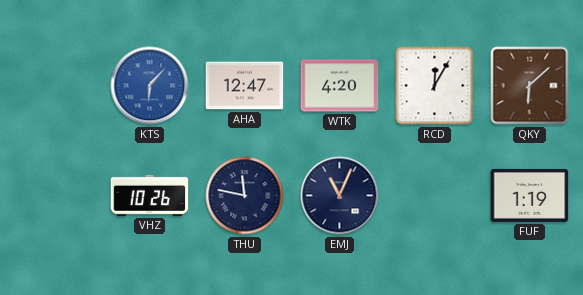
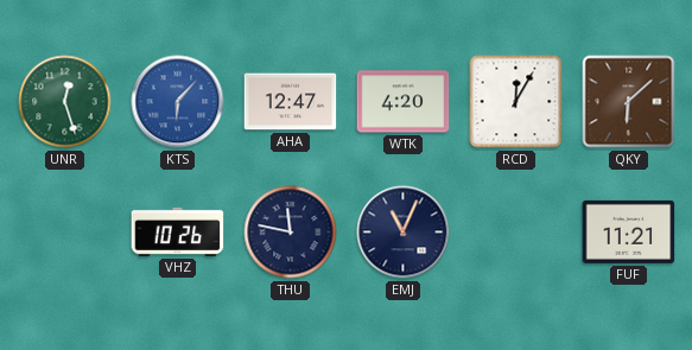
UNR: none -> 12:27
FUF: 1:19 -> 11:21
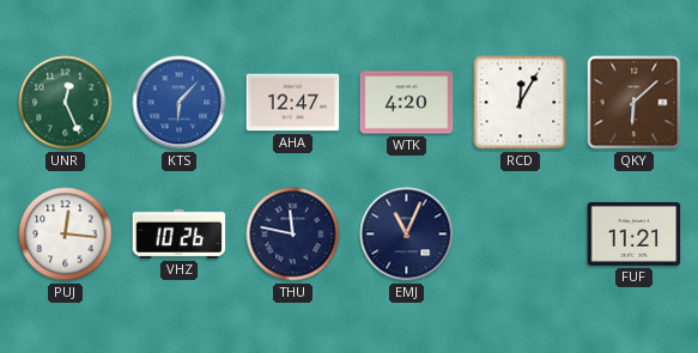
UNR: 12:27 -> 12:26
PUJ: none -> 12:16
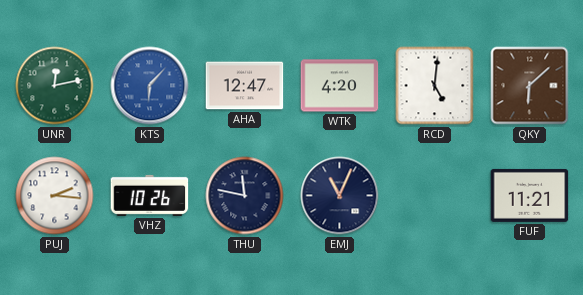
UNR: 12:26 -> 12:13
RCD: 12:05 -> 5:01
PUJ: 12:16 -> 2:16
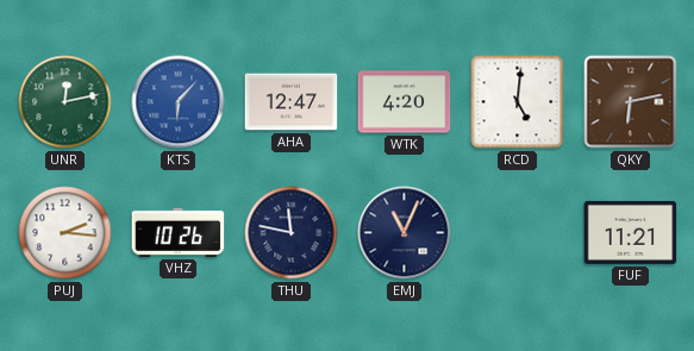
QKY: 6:08 -> 6:13
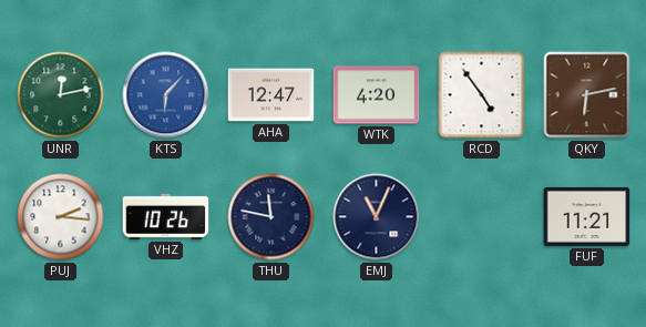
RCD: 5:01 -> 4:54
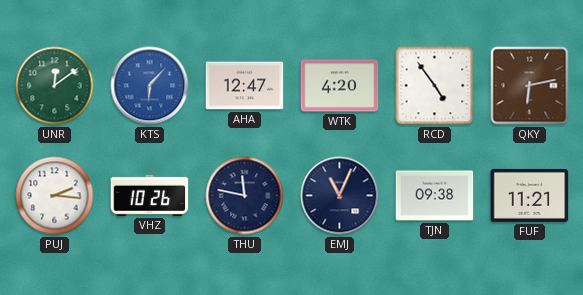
UNR: 12:13 -> 12:09
TJN: none -> 09:38
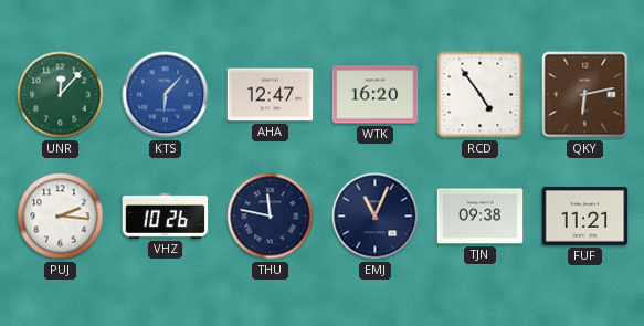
UNR: 12:09 -> 12:07
WTK: 4:20 -> 16:20
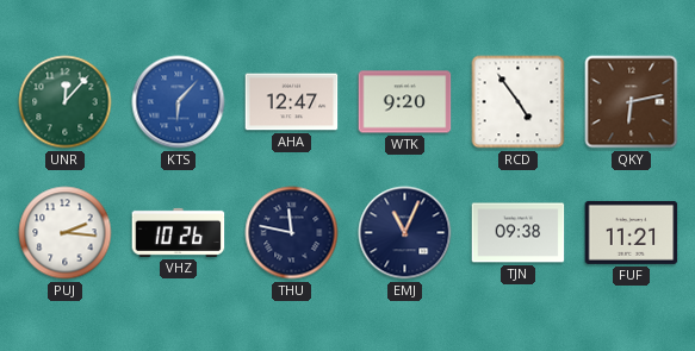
WTK: 16:20 -> 9:20
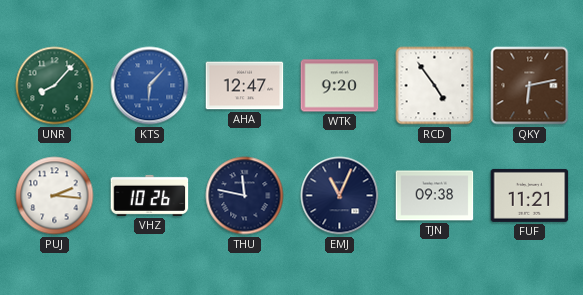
UNR: 12:07 -> 8:07
